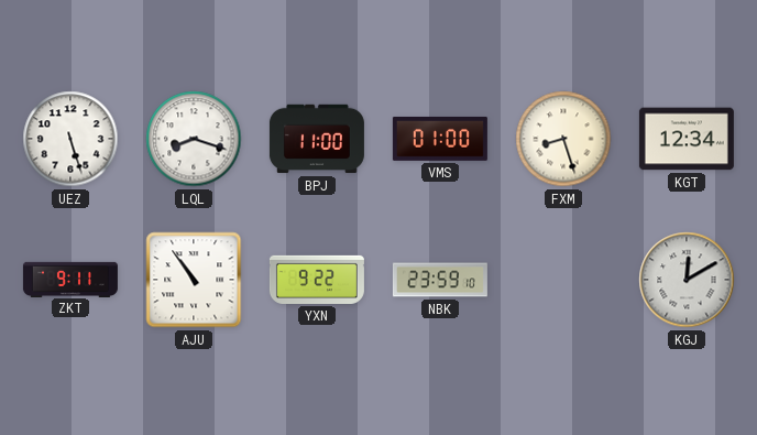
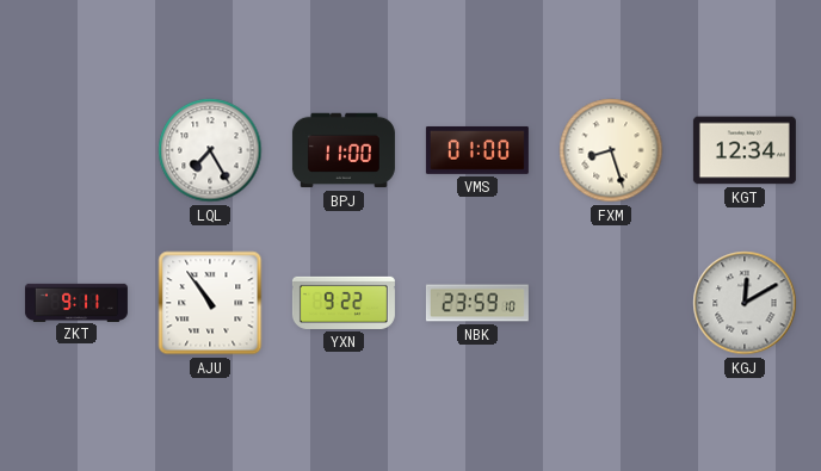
UEZ: 5:27 -> none
LQL: 8:18 -> 7:25
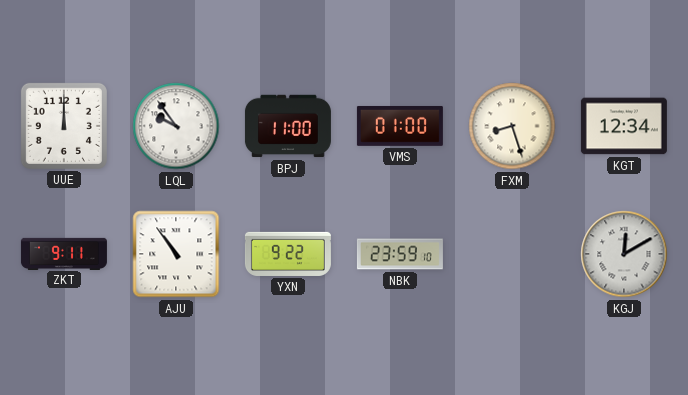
UUE: none -> 12:00
LQL: 7:25 -> 9:54
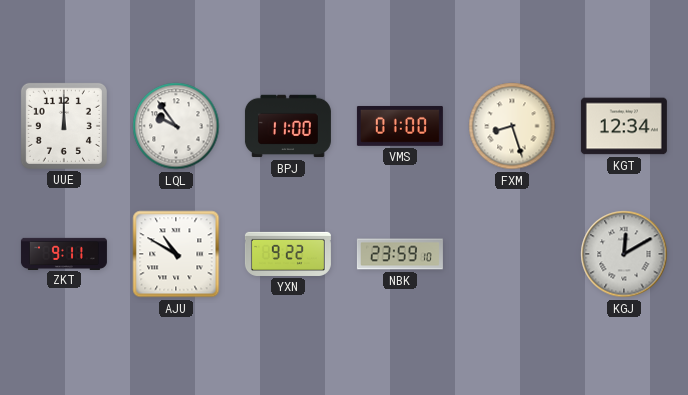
AJU: 10:54 -> 10:50
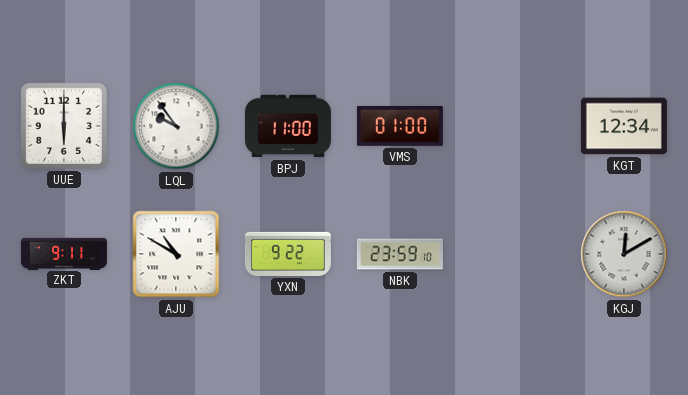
UUE: 12:00 -> 6:00
FXM: 8:27 -> none
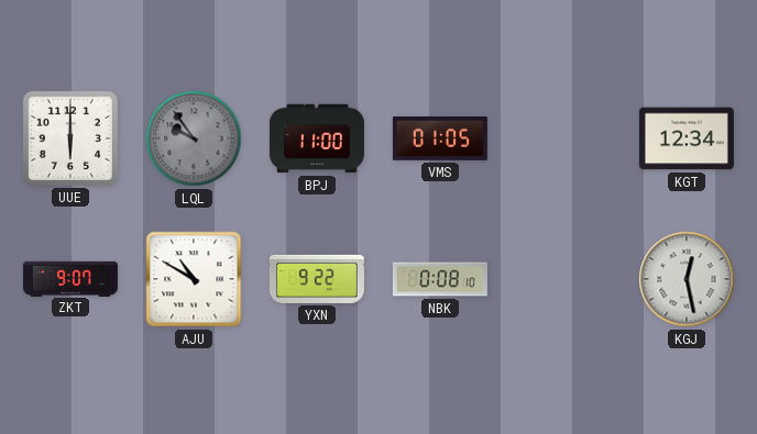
LQL dial: white -> grey
VMS: 01:00 -> 01:05
ZKT: 9:11 -> 9:07
NBK: 23:59 -> 0:08
KGJ: 12:10 -> 12:28
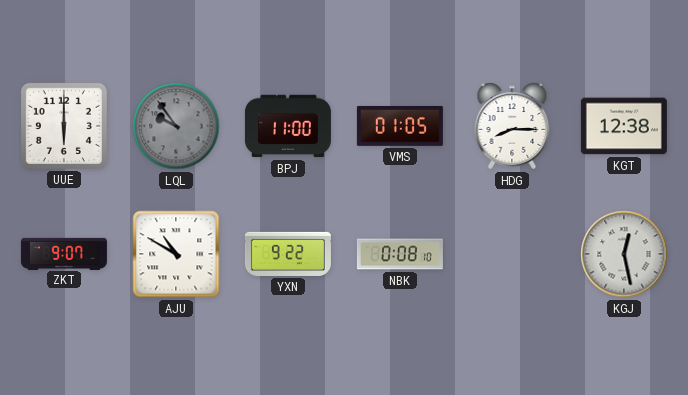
HDG: none -> 8:15
KGT: 12:34 -> 12:38
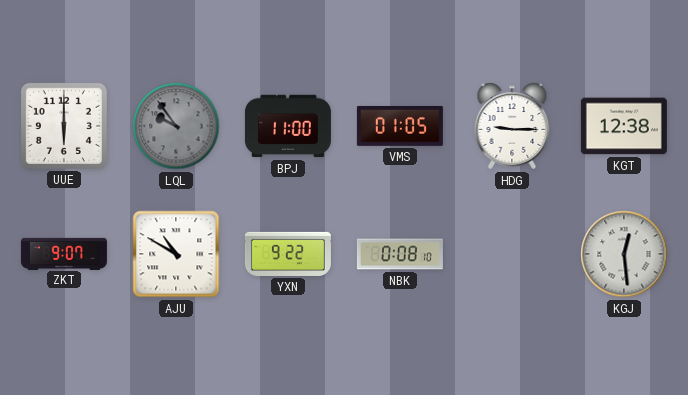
HDG: 8:15 -> 9:15
KGJ: 12:28 -> 12:29
